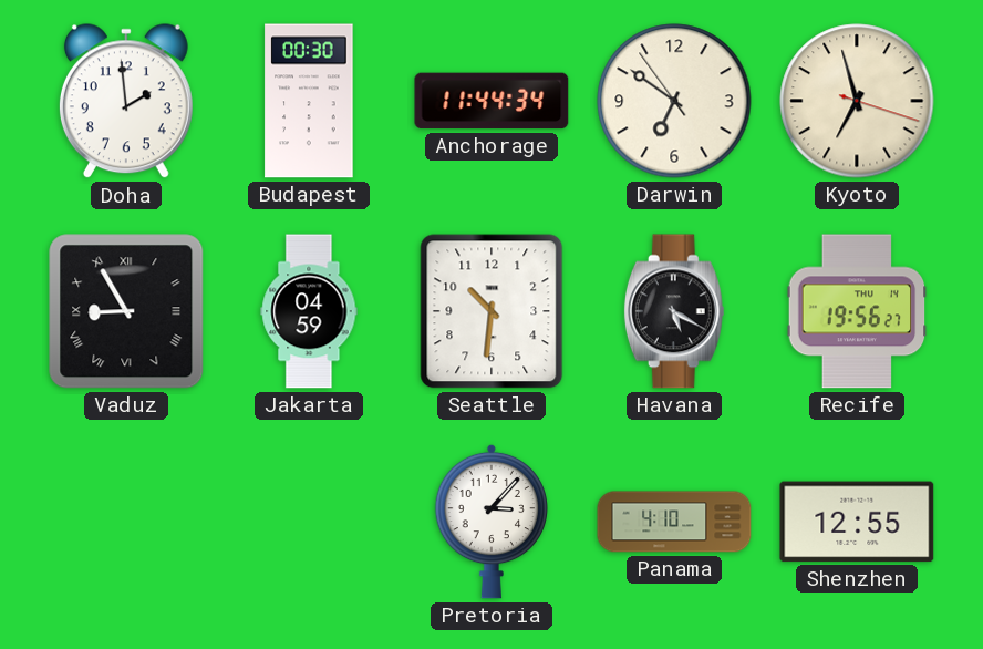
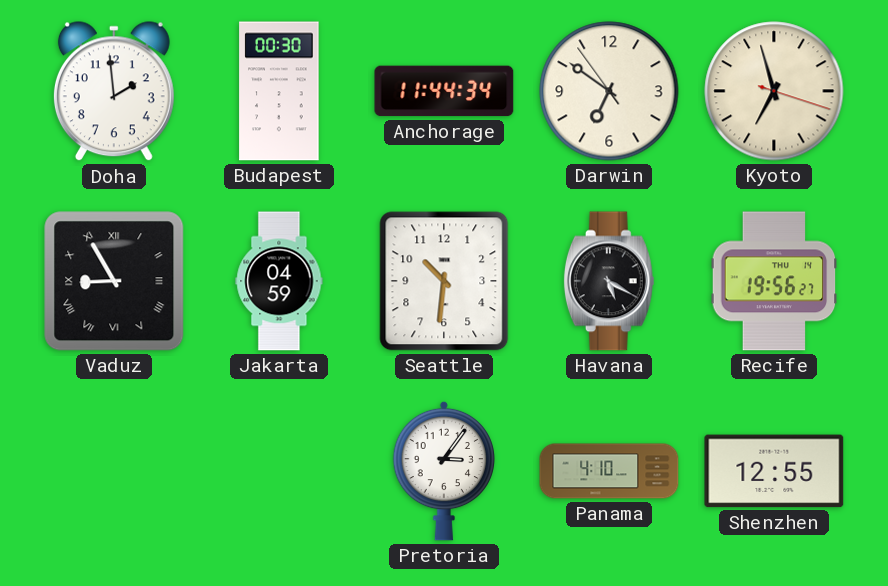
Pretoria: 3:07 -> 3:06
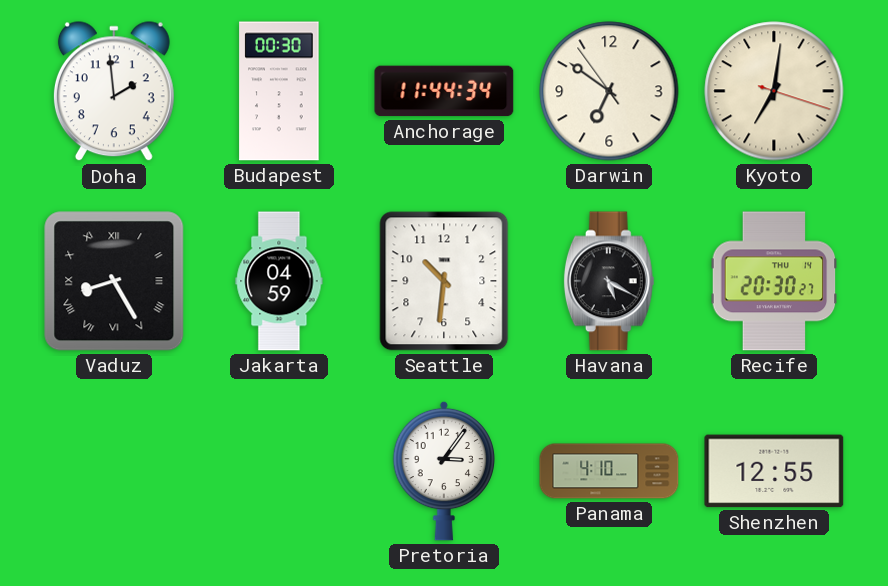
Kyoto: 6:57 -> 7:01
Vaduz: 8:55 -> 8:25
Recife: 19:56 -> 20:30
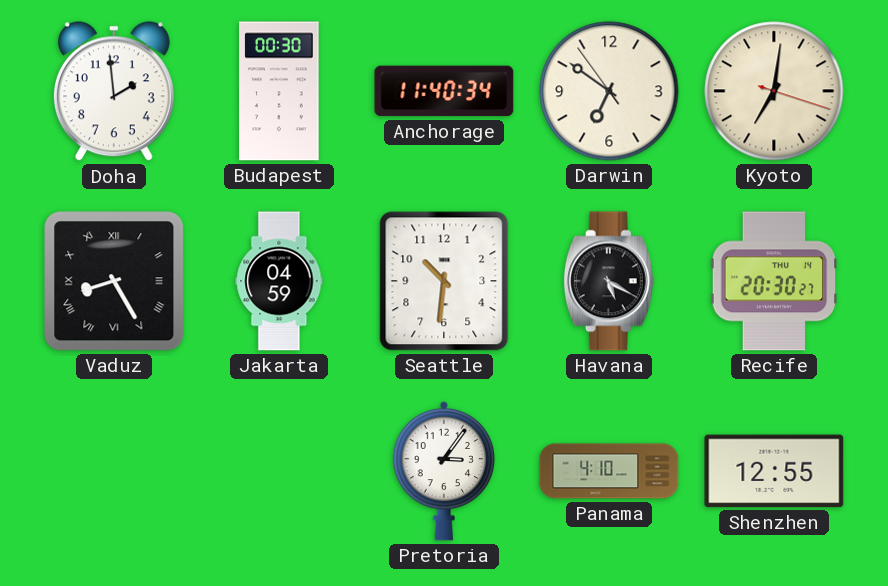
Anchorage: 11:44 -> 11:40
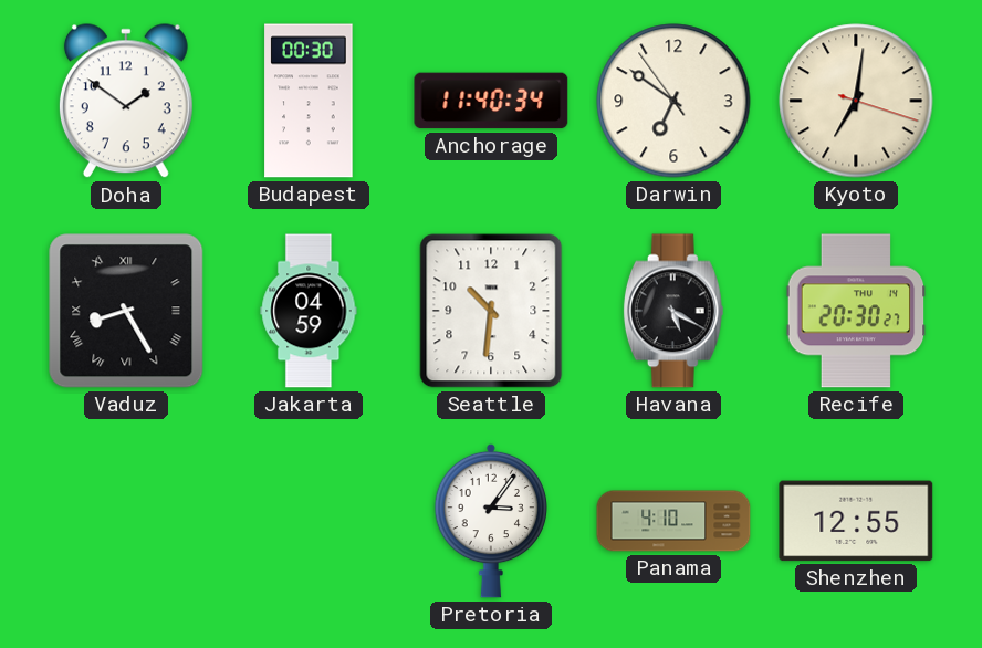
Doha: 1:59 -> 1:51
